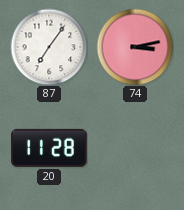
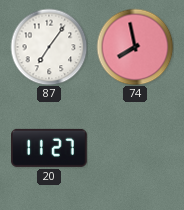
74: 3:13 -> 7:58
20: 11:28 -> 11:27
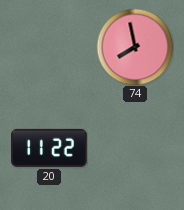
87: 7:06 -> none
20: 11:27 -> 11:22
